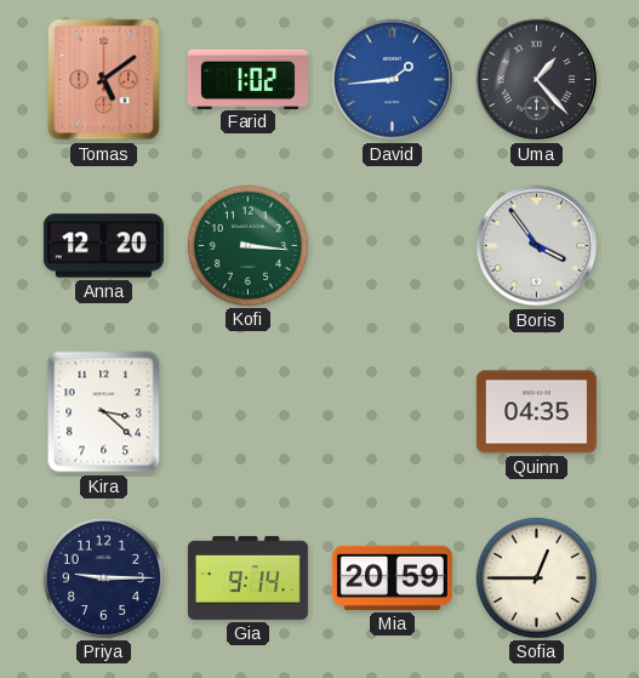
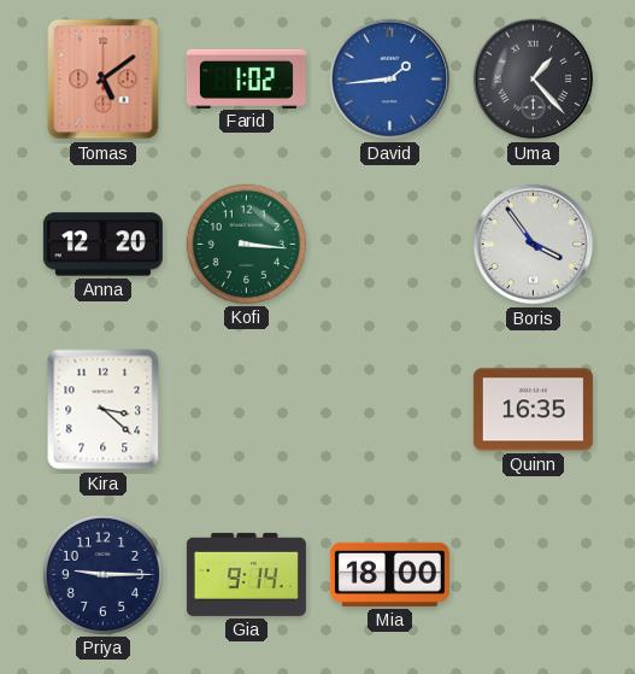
Quinn: 04:35 -> 16:35
Mia: 20:59 -> 18:00
Sofia: 12:45 -> none
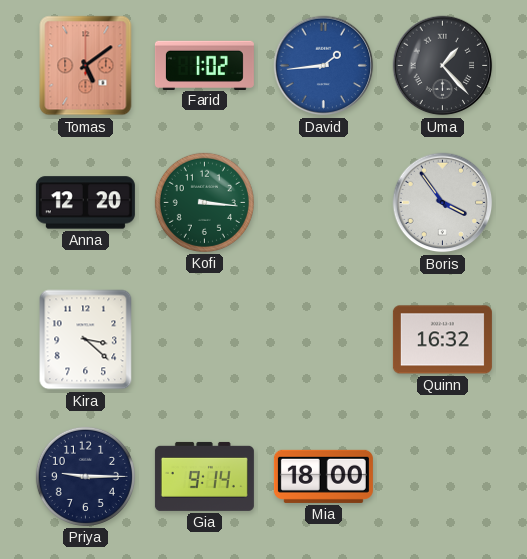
Quinn: 16:35 -> 16:32
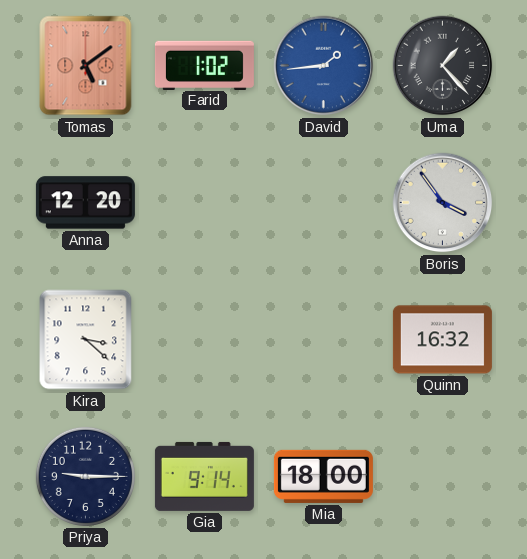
Kofi: 3:16 -> none
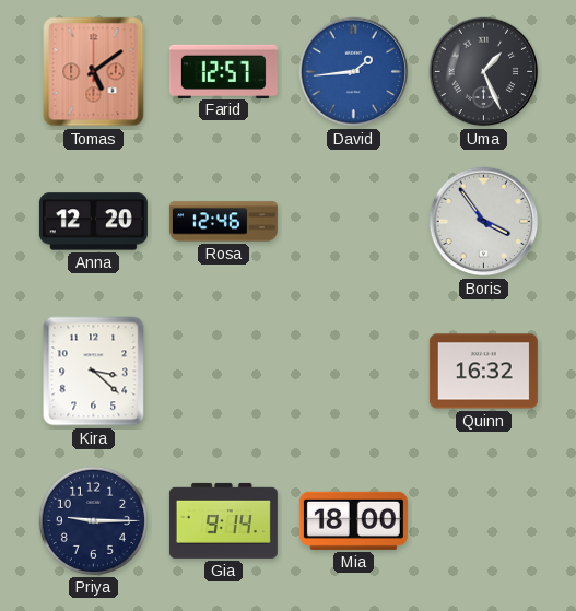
Farid: 1:02 -> 12:57
Uma: 1:23 -> 1:26
Rosa: none -> 12:46
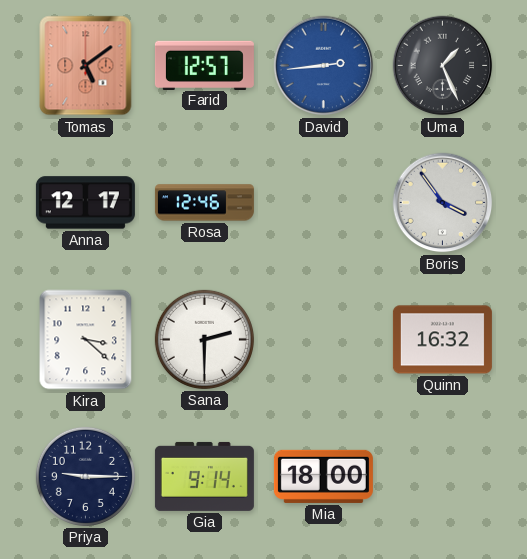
David: 1:44 -> 2:44
Anna: 12:20 -> 12:17
Sana: none -> 2:30
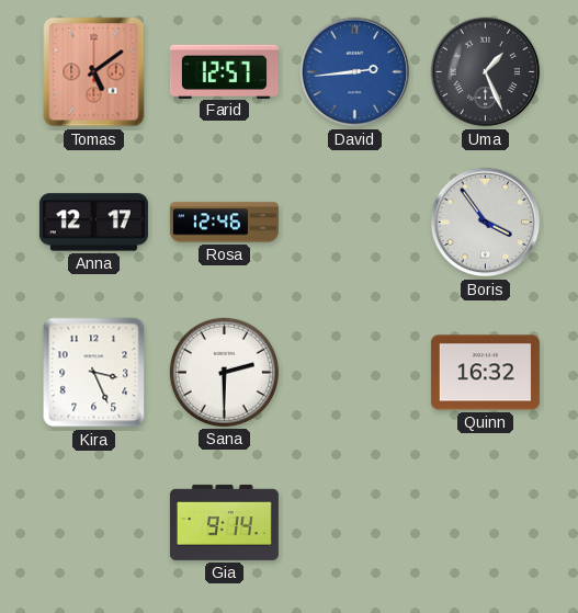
Kira: 3:22 -> 3:26
Priya: 9:15 -> none
Mia: 18:00 -> none
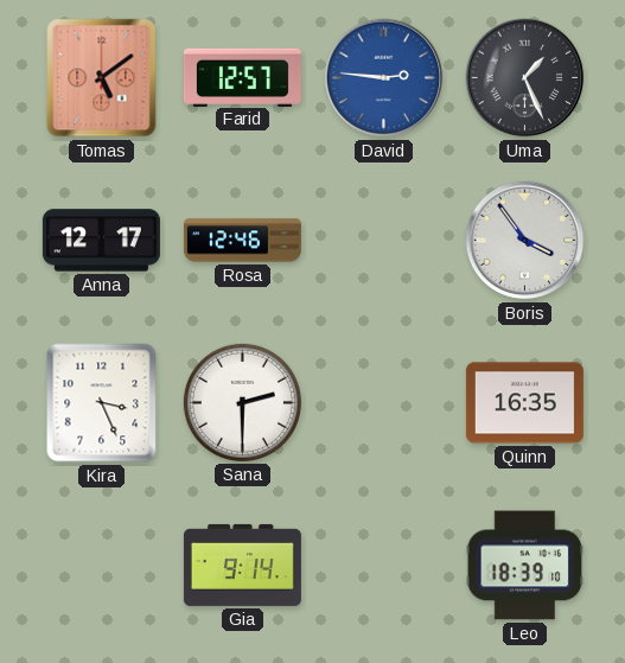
David: 2:44 -> 2:46
Quinn: 16:32 -> 16:35
Leo: none -> 18:39
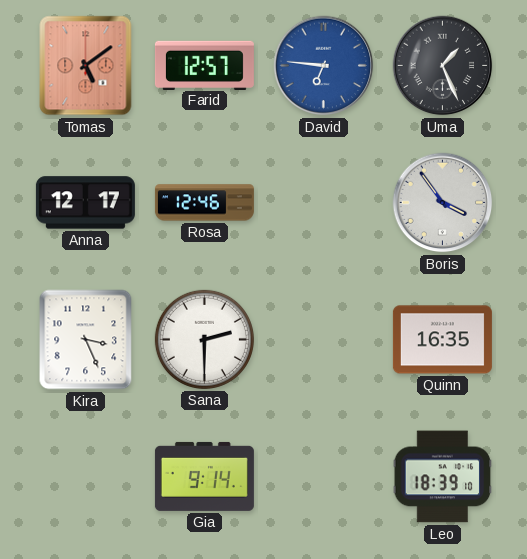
David: 2:46 -> 6:46
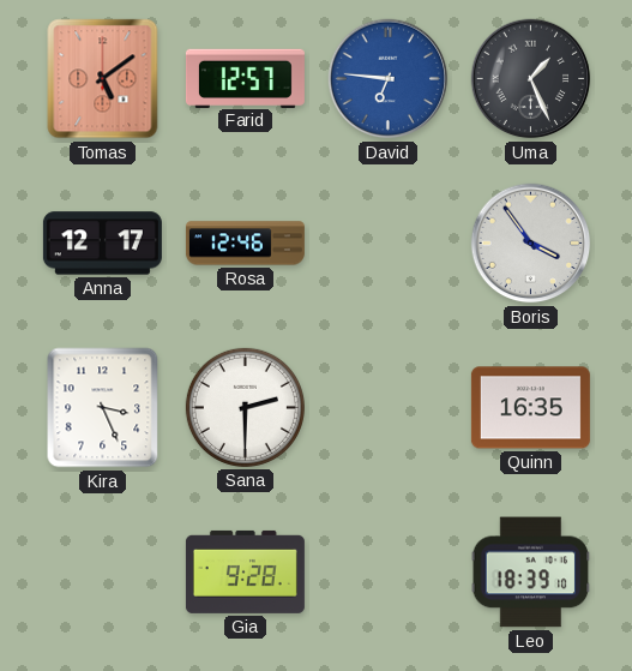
Gia: 9:14 -> 9:28
